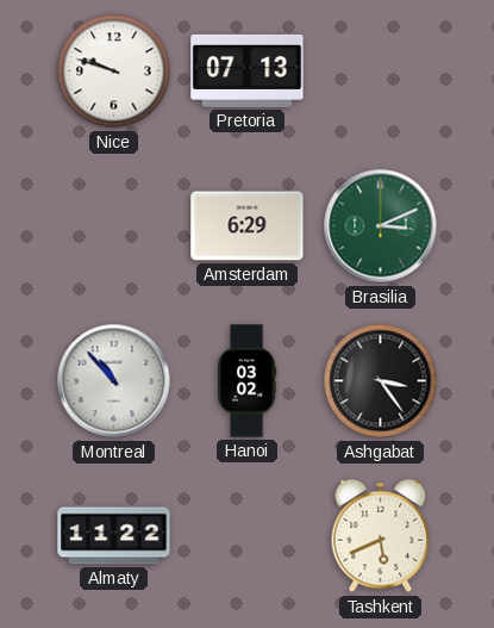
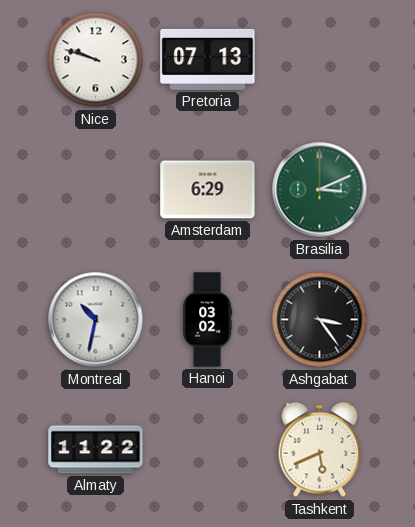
Montreal: 10:53 -> 10:32
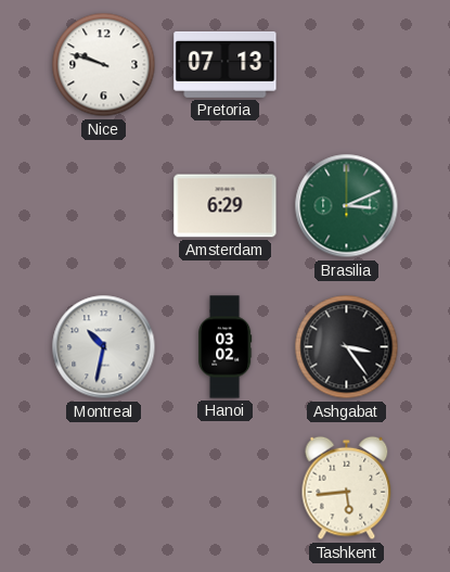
Almaty: 11:22 -> none
Tashkent: 5:41 -> 5:44
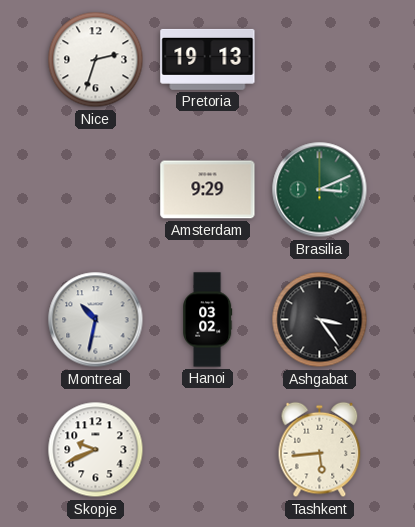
Nice: 9:48 -> 2:33
Pretoria: 07:13 -> 19:13
Amsterdam: 6:29 -> 9:29
Skopje: none -> 9:41
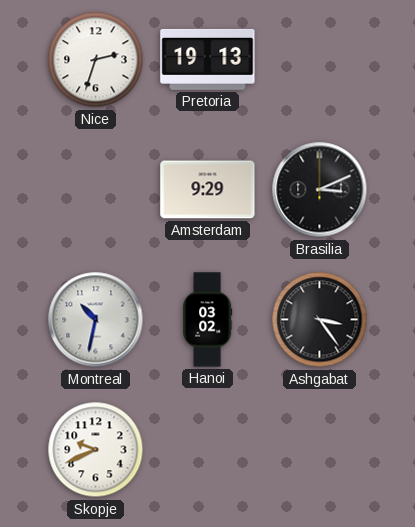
Brasilia dial: green -> black
Tashkent: 5:44 -> none
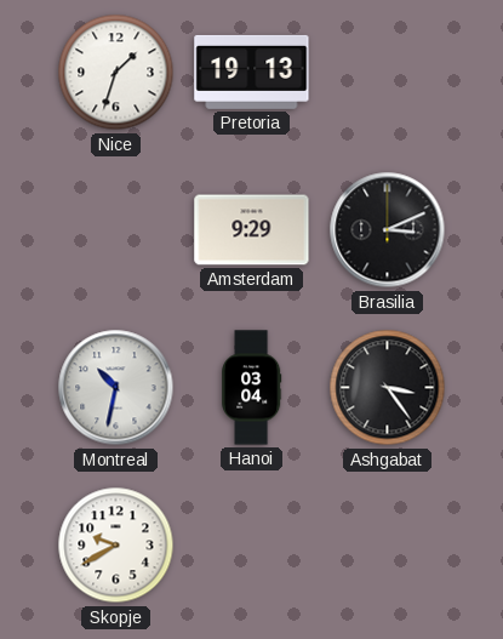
Nice: 2:33 -> 1:33
Hanoi: 03:02 -> 03:04
Skopje: 9:41 -> 9:40
